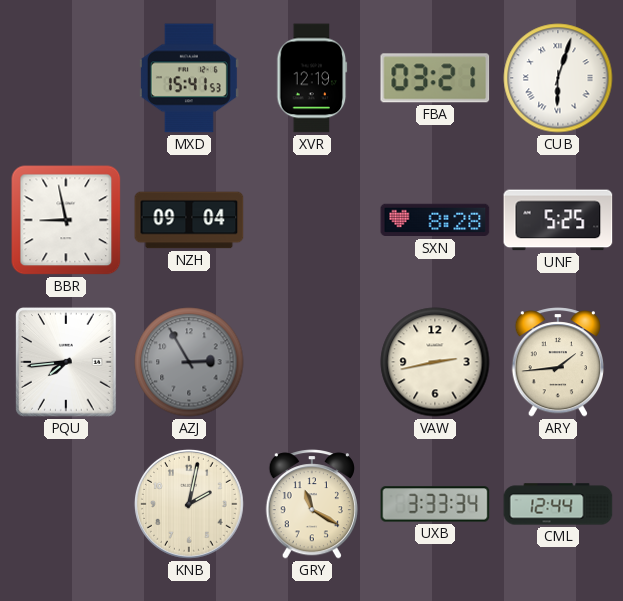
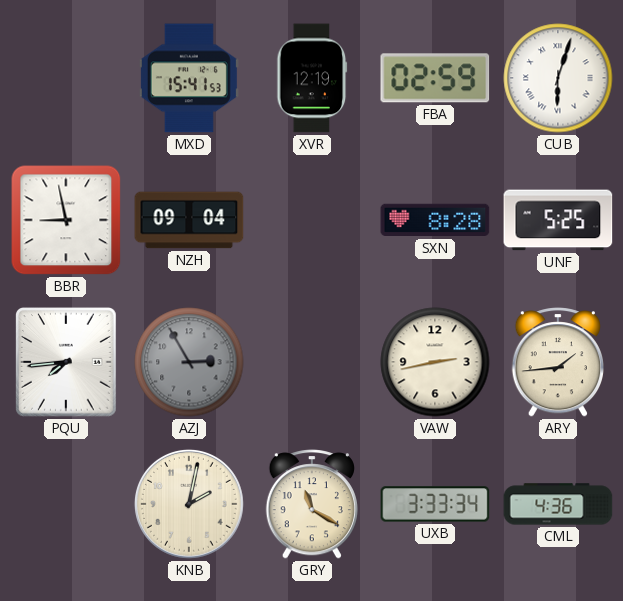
FBA: 03:21 -> 02:59
CML: 12:44 -> 4:36
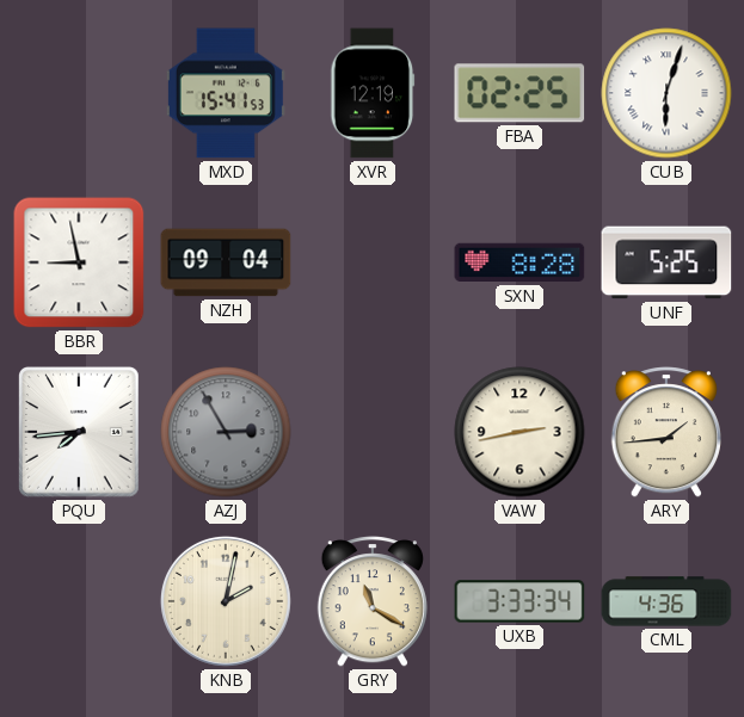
FBA: 02:59 -> 02:25
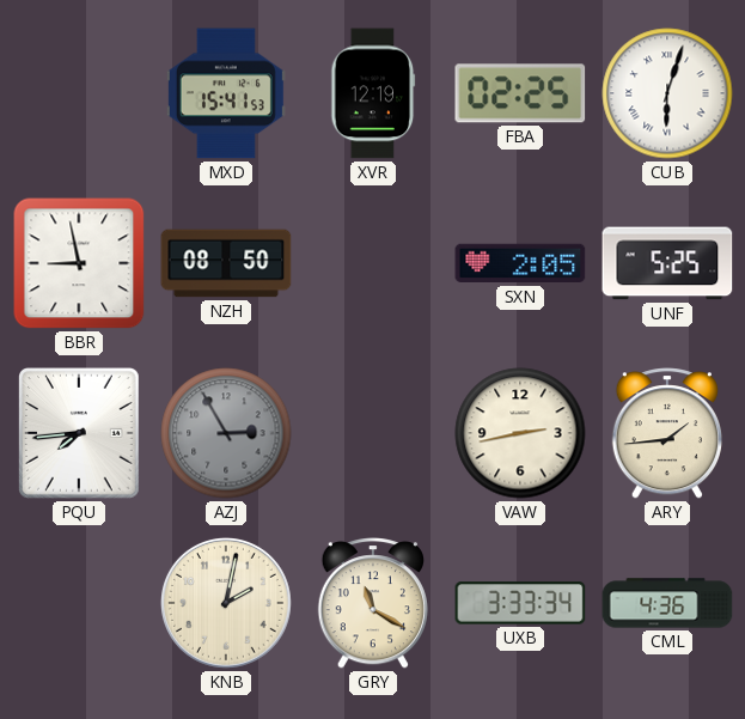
NZH: 09:04 -> 08:50
SXN: 8:28 -> 2:05
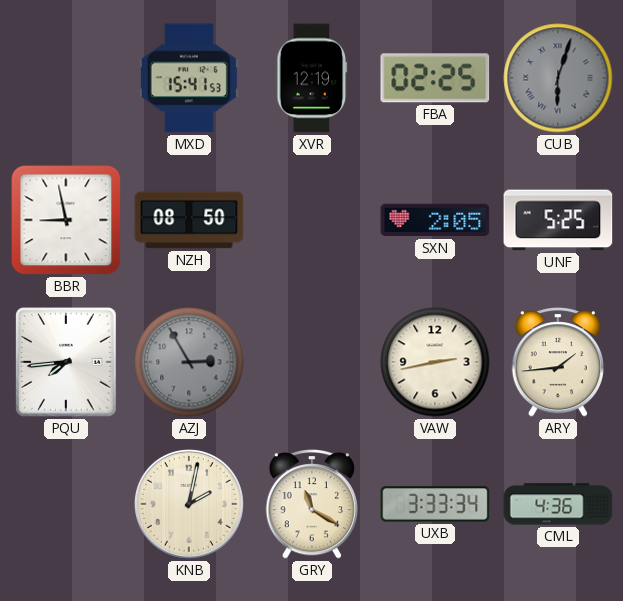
CUB dial: white -> grey
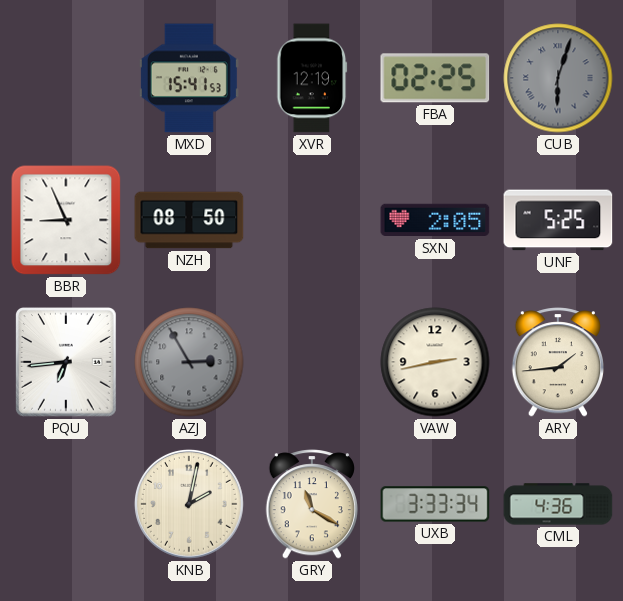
BBR: 8:58 -> 8:56
PQU: 7:44 -> 6:44
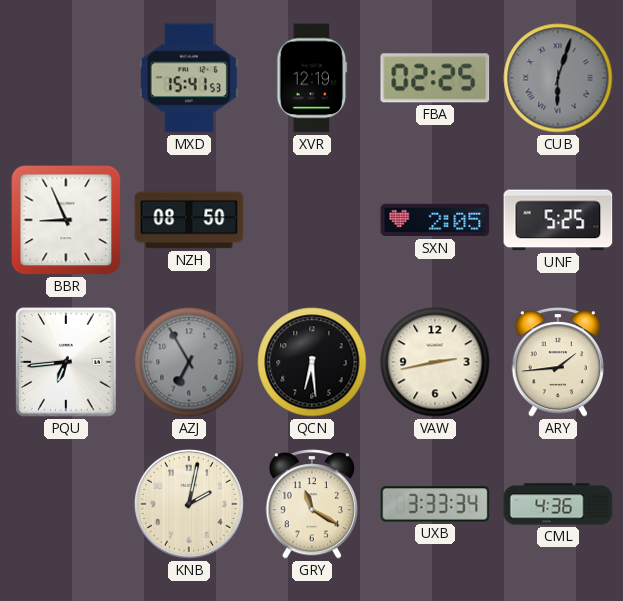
AZJ: 2:55 -> 6:55
QCN: none -> 6:29
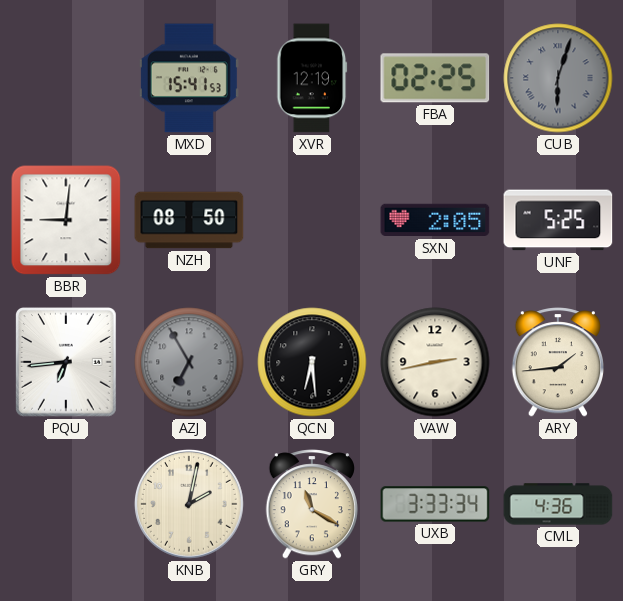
BBR: 8:56 -> 9:01
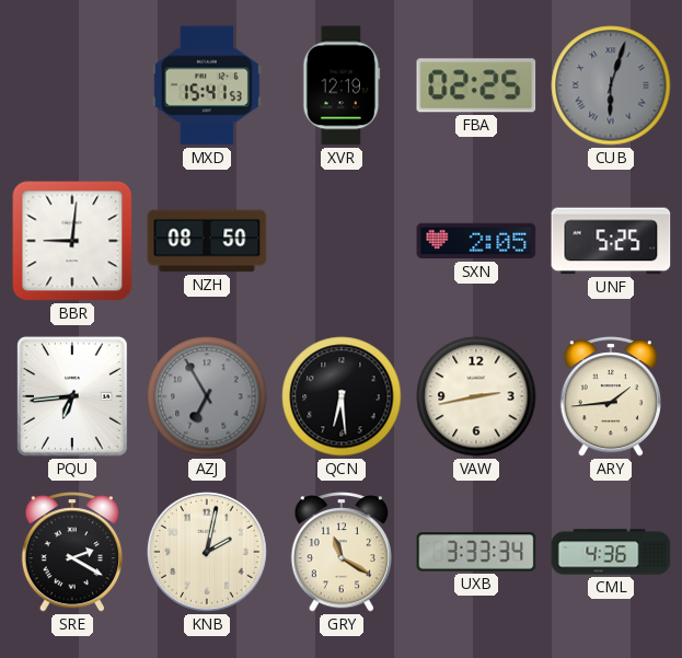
SRE: none -> 2:20
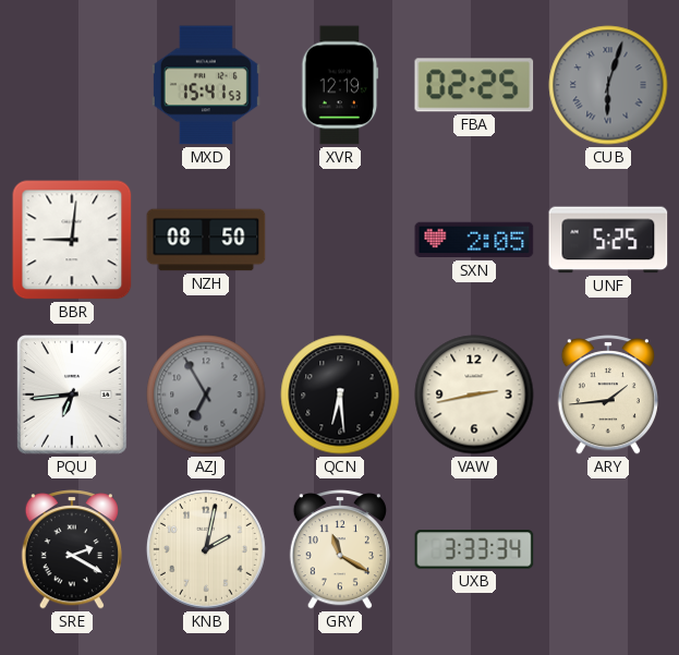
CML: 4:36 -> none
